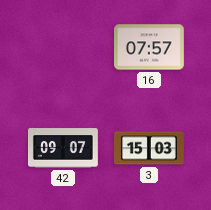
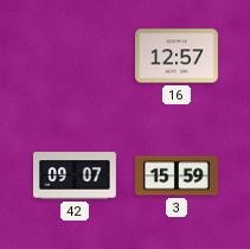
16: 07:57 -> 12:57
3: 15:03 -> 15:59
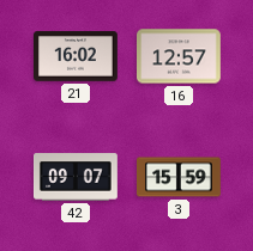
21: none -> 16:02
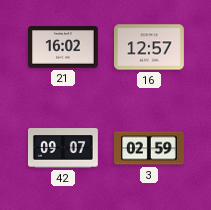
3: 15:59 -> 02:59
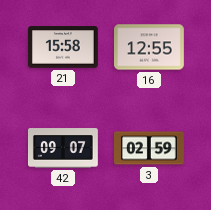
21: 16:02 -> 15:58
16: 12:57 -> 12:55
